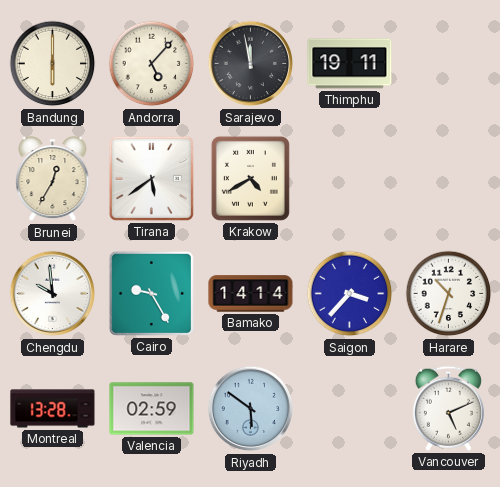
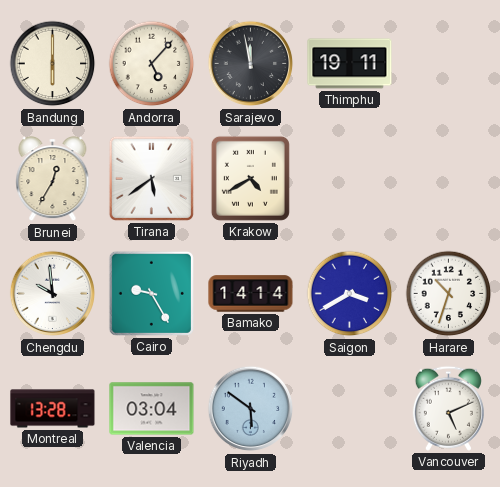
Saigon: 3:37 -> 3:40
Valencia: 02:59 -> 03:04
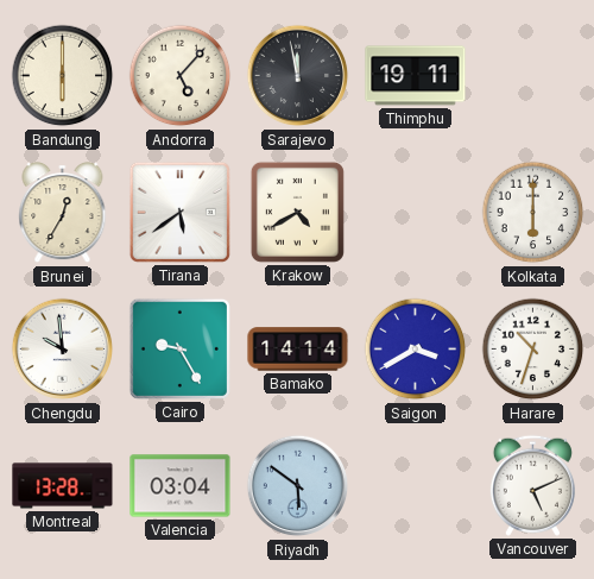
Kolkata: none -> 6:00
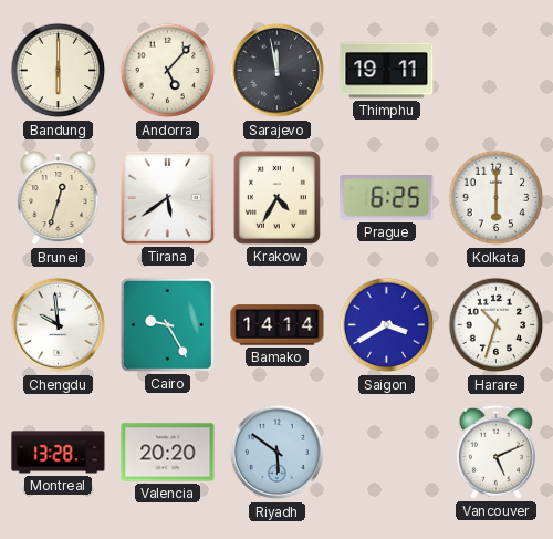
Brunei: 12:35 -> 12:33
Krakow: 4:40 -> 4:35
Prague: none -> 6:25
Valencia: 03:04 -> 20:20
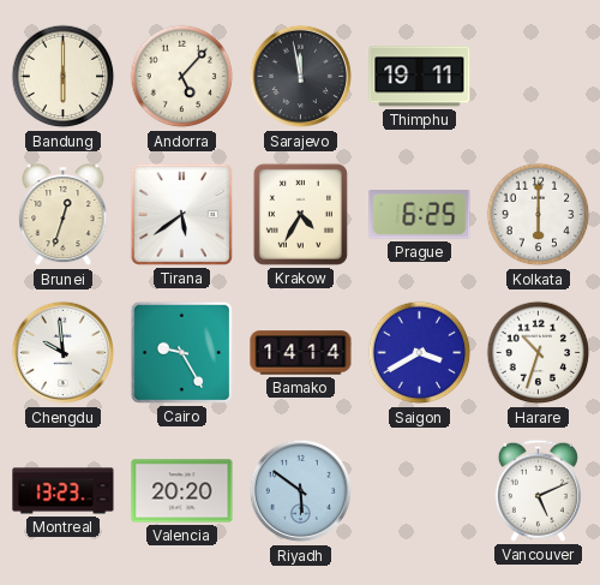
Montreal: 13:28 -> 13:23
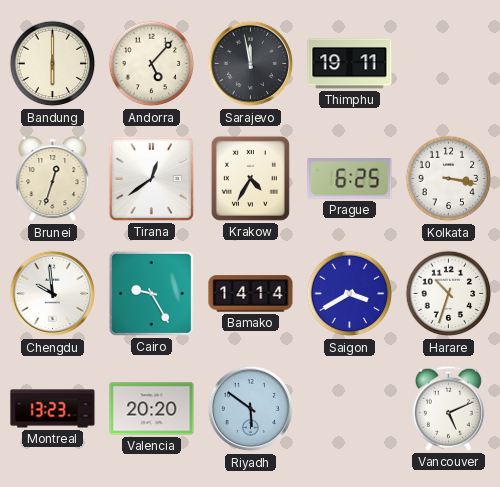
Tirana: 5:39 -> 12:39
Kolkata: 6:00 -> 3:17
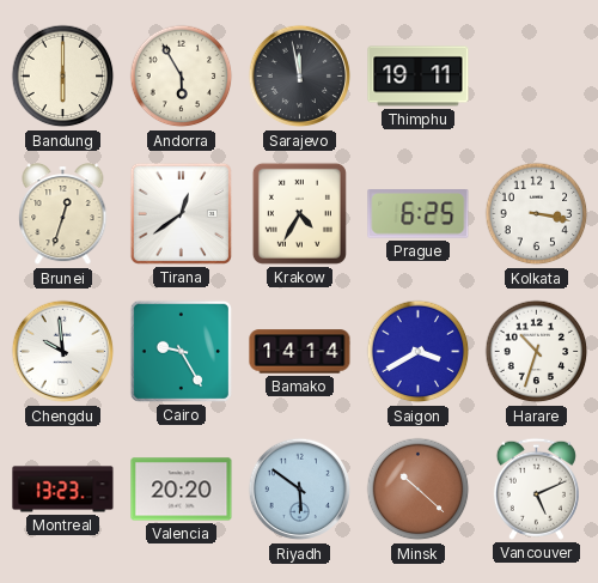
Andorra: 5:07 -> 5:55
Minsk: none -> 10:22
